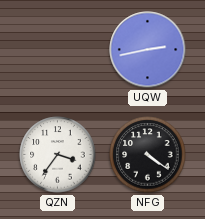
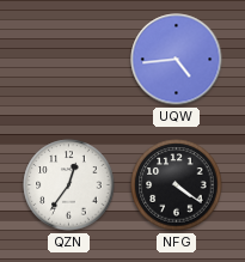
UQW: 2:43 -> 4:44
QZN: 3:36 -> 12:36
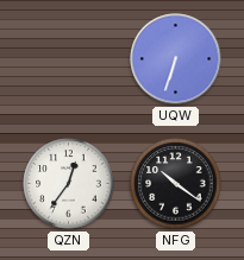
UQW: 4:44 -> 6:33
NFG: 4:21 -> 10:21
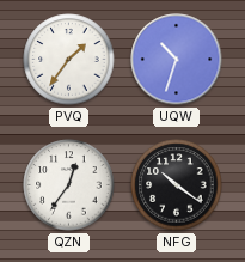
PVQ: none -> 1:36
UQW: 6:33 -> 10:33
